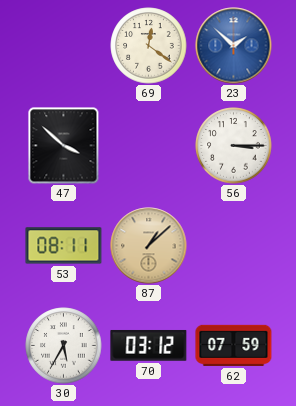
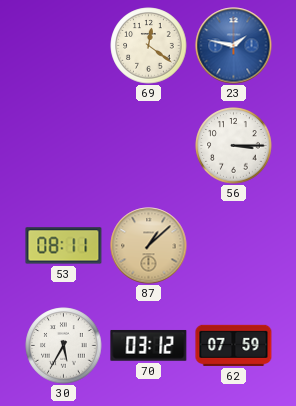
23: 1:52 -> 1:47
47: 3:52 -> none
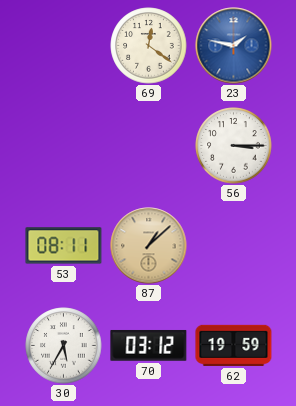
62: 07:59 -> 19:59
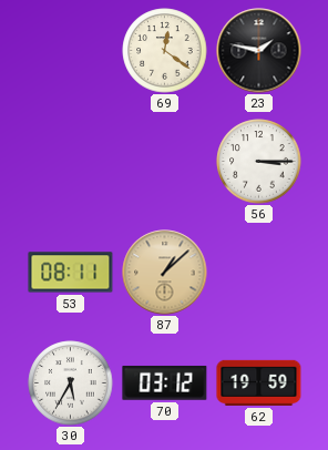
23 dial: blue -> black
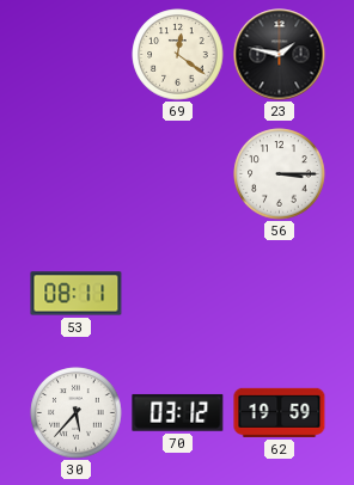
87: 1:08 -> none
30: 5:35 -> 5:37
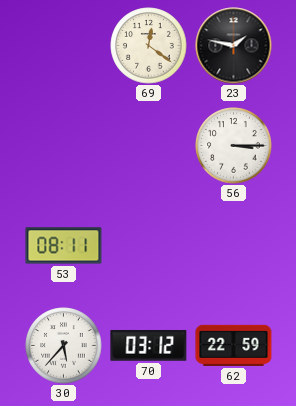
62: 19:59 -> 22:59
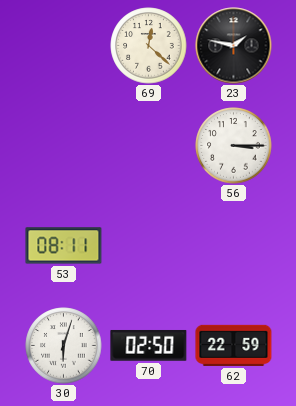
69: 12:21 -> 12:22
30: 5:37 -> 6:03
70: 03:12 -> 02:50
